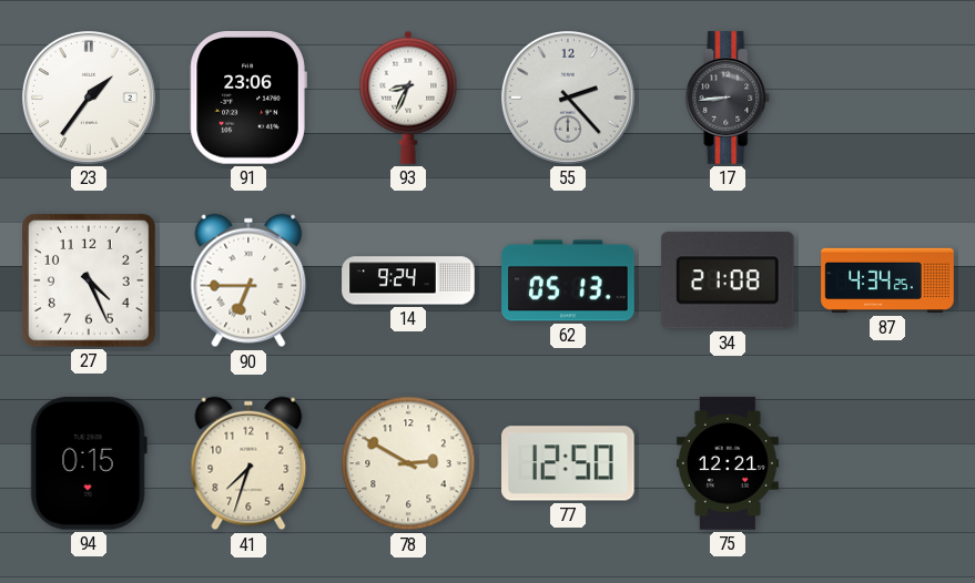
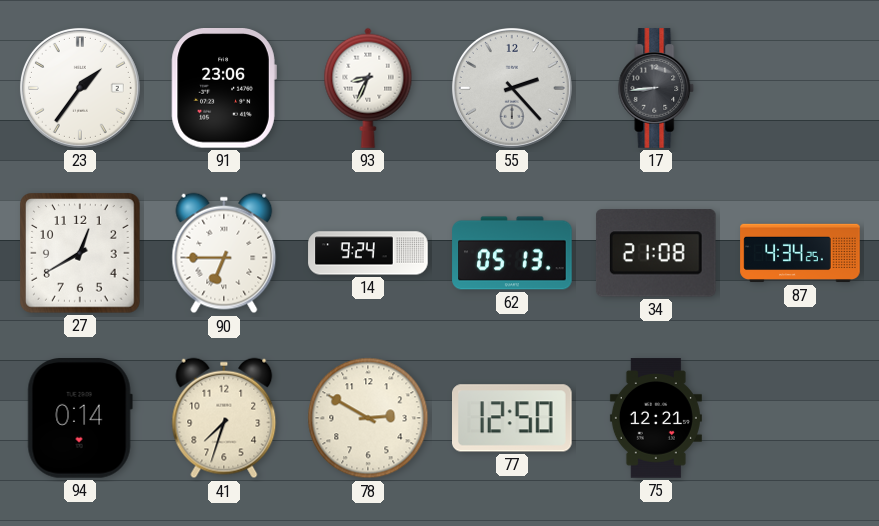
27: 4:26 -> 12:40
94: 0:15 -> 0:14
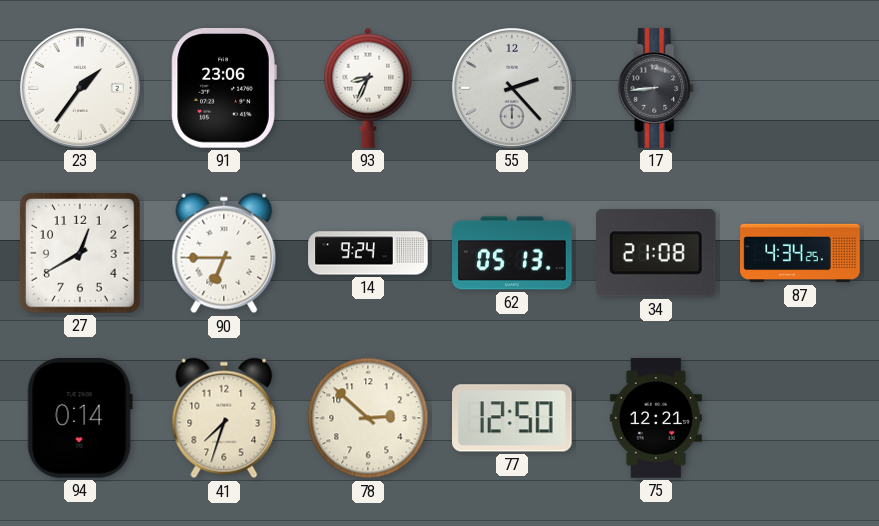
78: 2:50 -> 2:52
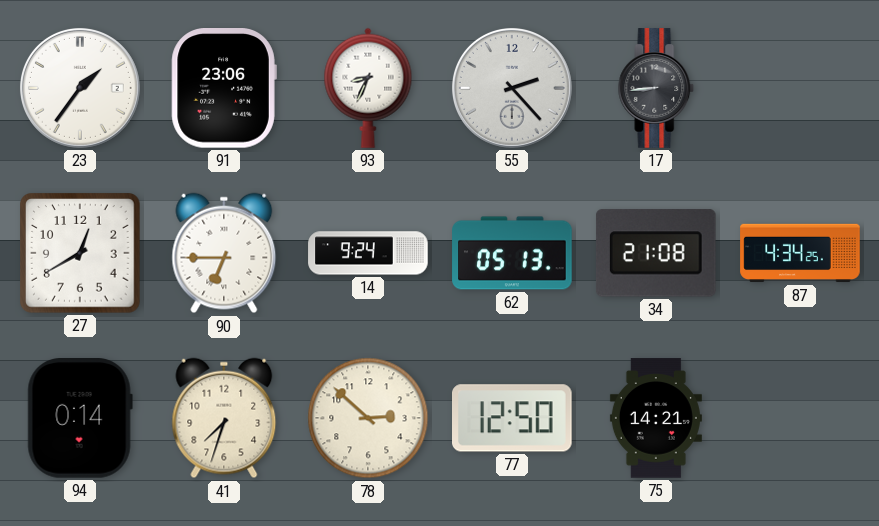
75: 12:21 -> 14:21
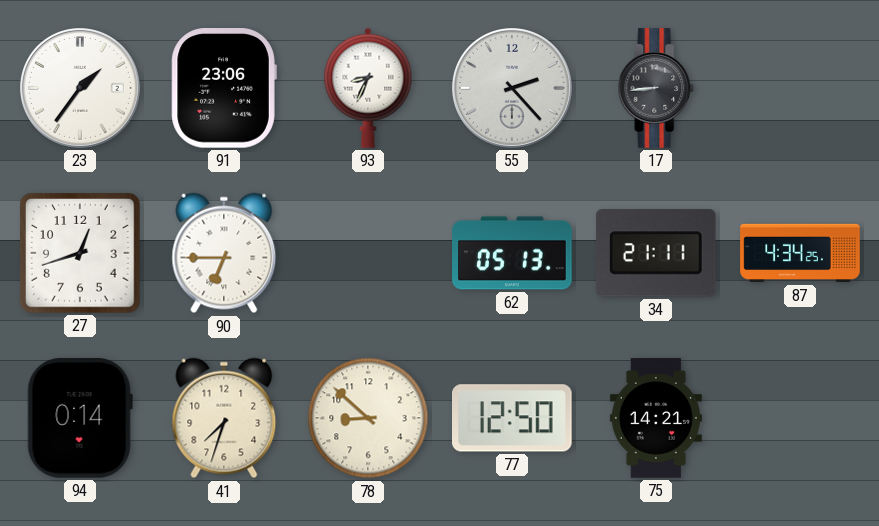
27: 12:40 -> 12:42
14: 9:24 -> none
34: 21:08 -> 21:11
78: 2:52 -> 8:52
